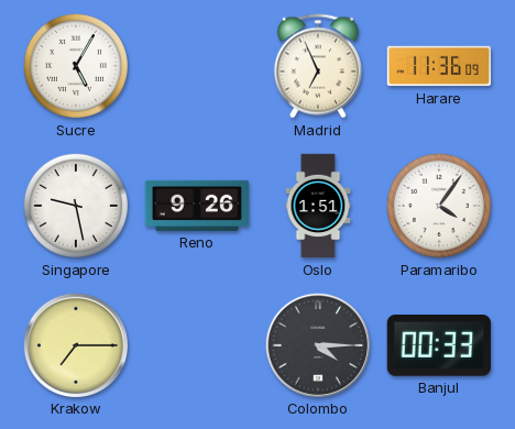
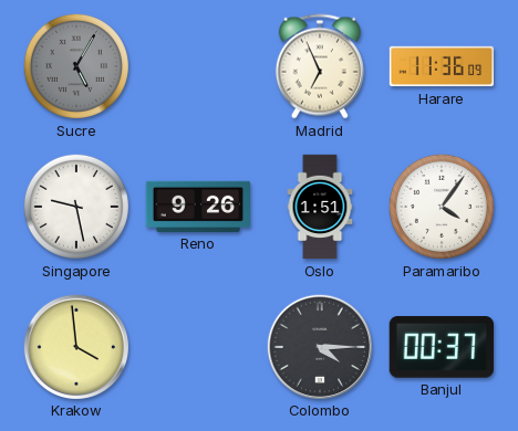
Sucre dial: white -> grey
Krakow: 7:15 -> 3:59
Banjul: 00:33 -> 00:37
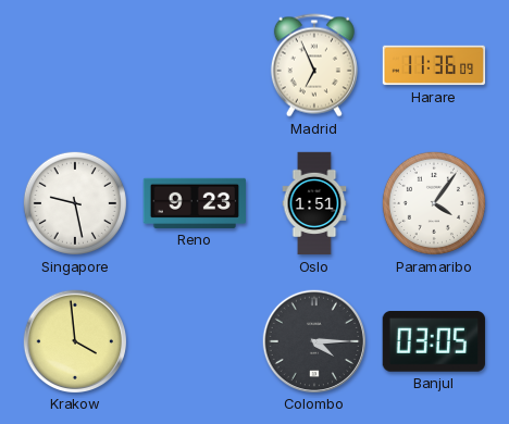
Sucre: 5:05 -> none
Reno: 9:26 -> 9:23
Banjul: 00:37 -> 03:05
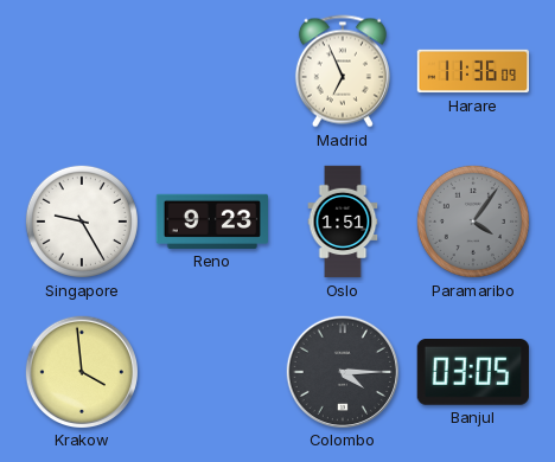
Singapore: 9:28 -> 9:25
Paramaribo dial: white -> grey
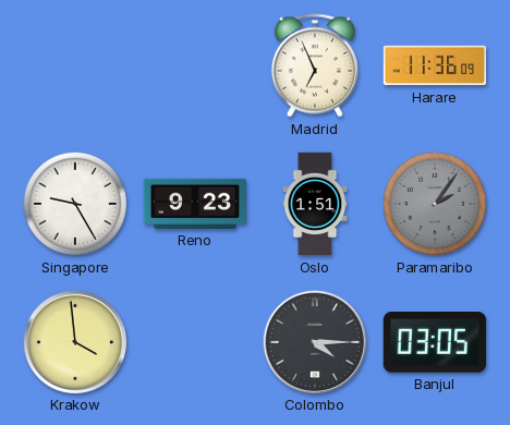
Paramaribo: 4:06 -> 2:06
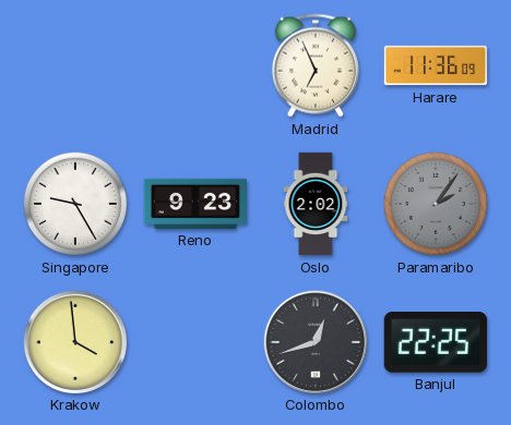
Oslo: 1:51 -> 2:02
Colombo: 4:15 -> 12:42
Banjul: 03:05 -> 22:25
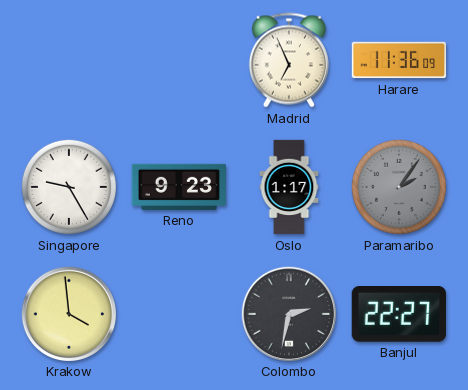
Oslo: 2:02 -> 1:17
Colombo: 12:42 -> 2:32
Banjul: 22:25 -> 22:27
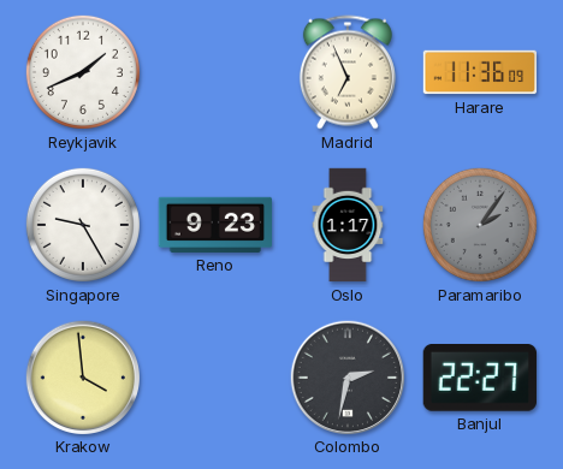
Reykjavik: none -> 1:41
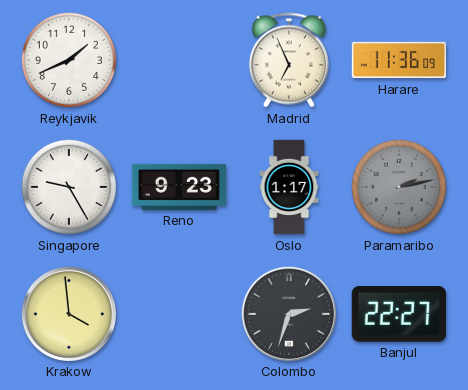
Paramaribo: 2:06 -> 2:13
Colombo: 2:32 -> 2:33
